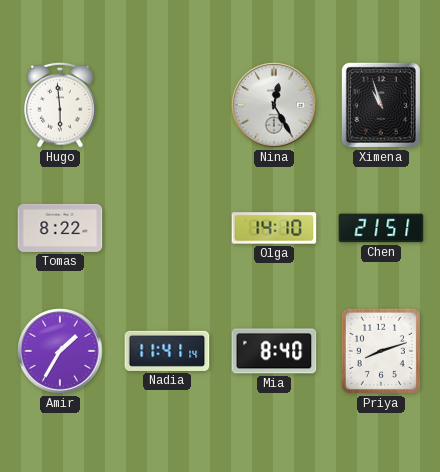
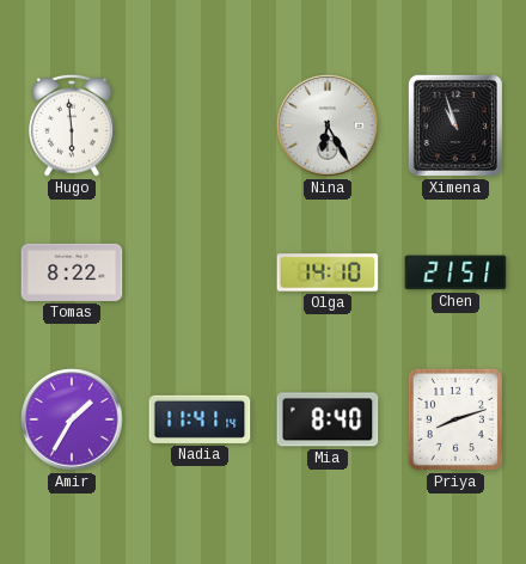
Nina: 12:25 -> 6:25
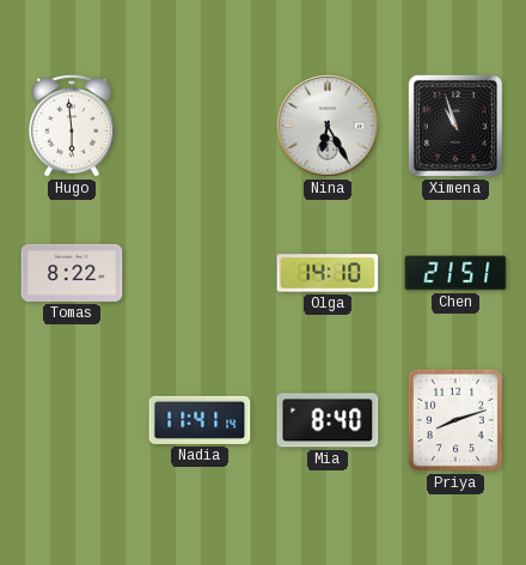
Amir: 1:35 -> none
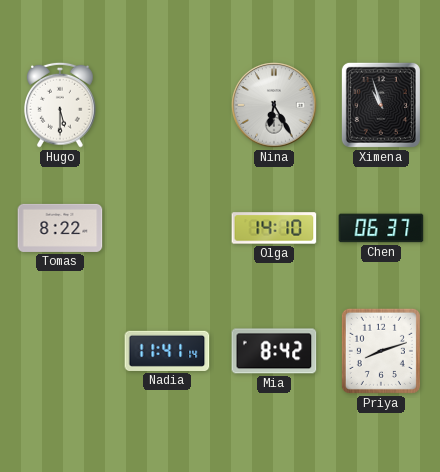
Hugo: 5:59 -> 5:30
Chen: 21:51 -> 06:37
Mia: 8:40 -> 8:42
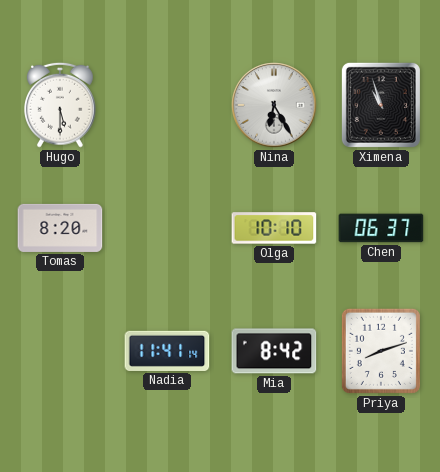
Tomas: 8:22 -> 8:20
Olga: 14:10 -> 10:10
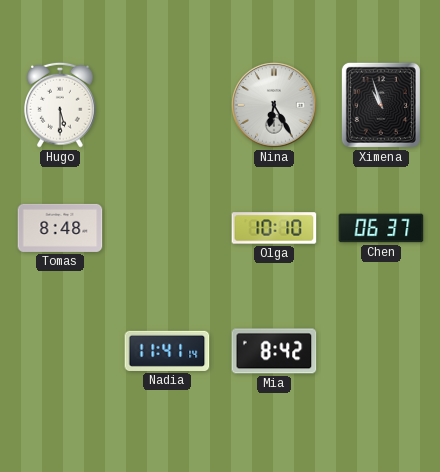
Tomas: 8:20 -> 8:48
Priya: 8:12 -> none
